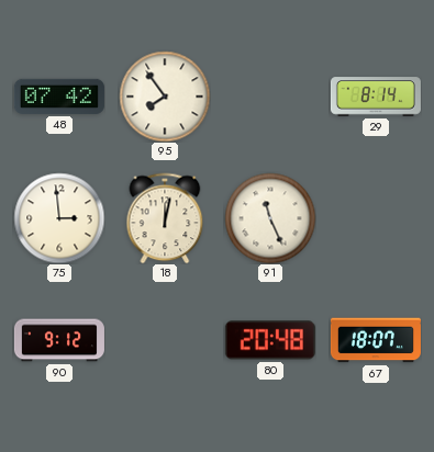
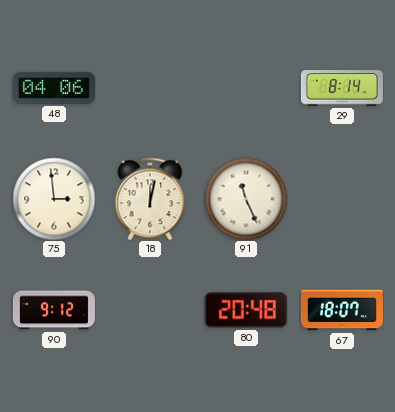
48: 07:42 -> 04:06
95: 7:54 -> none
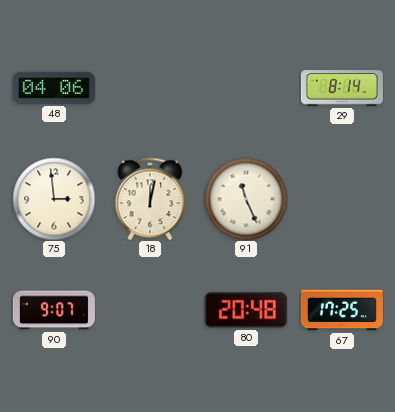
90: 9:12 -> 9:07
67: 18:07 -> 17:25
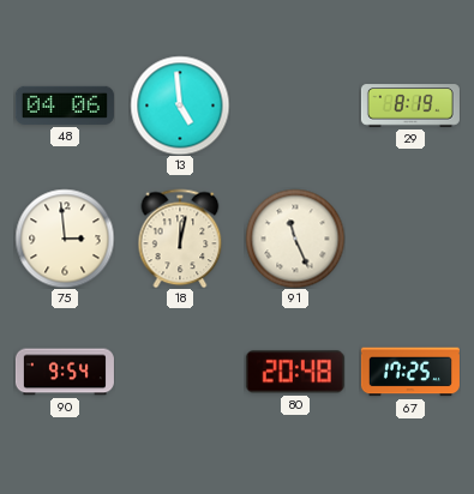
13: none -> 4:59
29: 8:14 -> 8:19
90: 9:07 -> 9:54
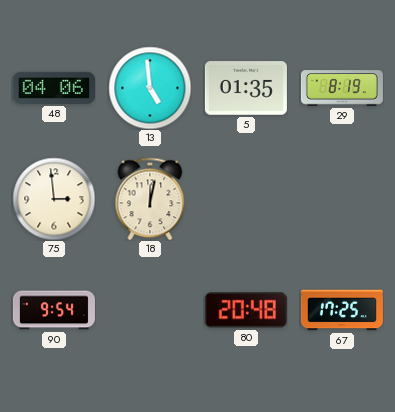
5: none -> 01:35
91: 11:26 -> none
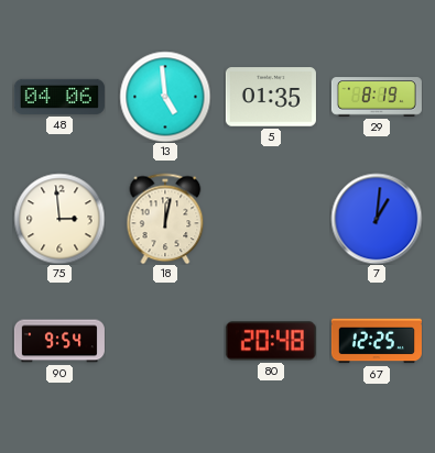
7: none -> 1:01
67: 17:25 -> 12:25
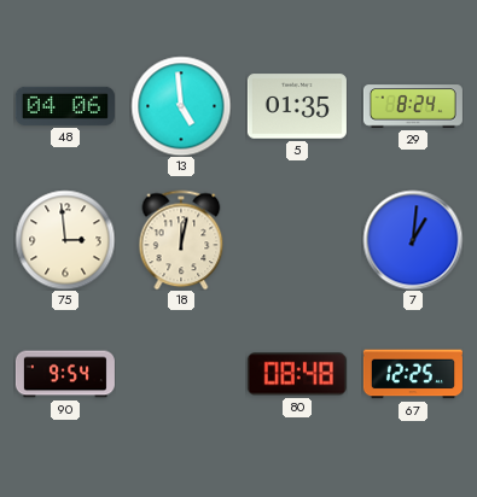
29: 8:19 -> 8:24
80: 20:48 -> 08:48
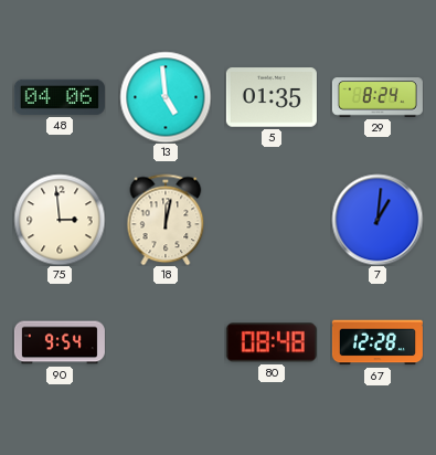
67: 12:25 -> 12:28
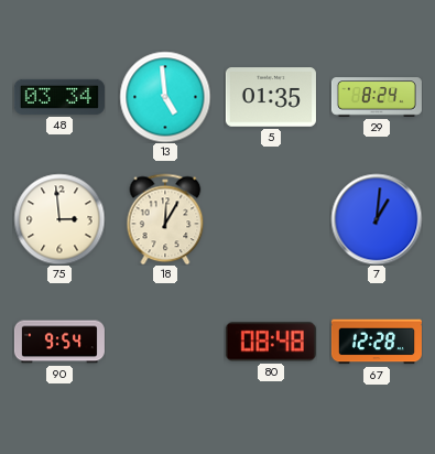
48: 04:06 -> 03:34
18: 12:02 -> 12:05
